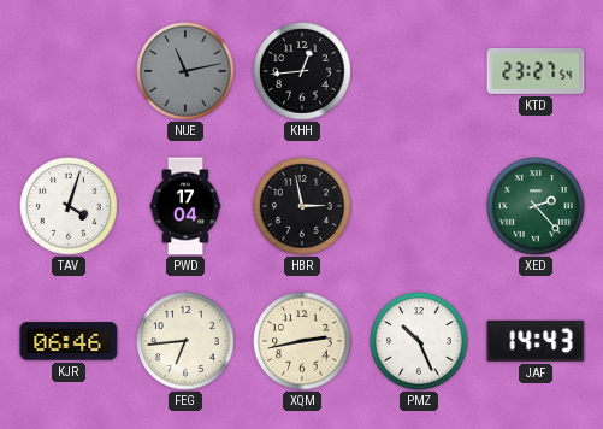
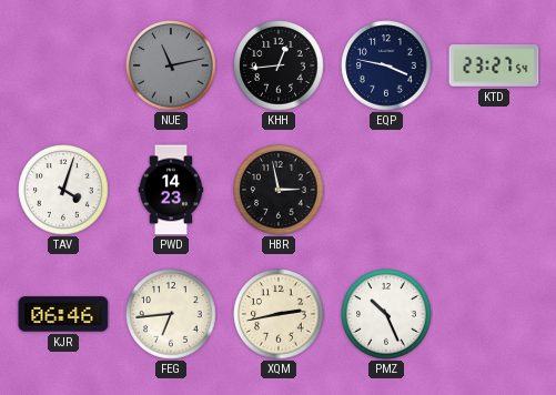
EQP: none -> 3:47
PWD: 17:04 -> 14:23
XED: 2:23 -> none
JAF: 14:43 -> none
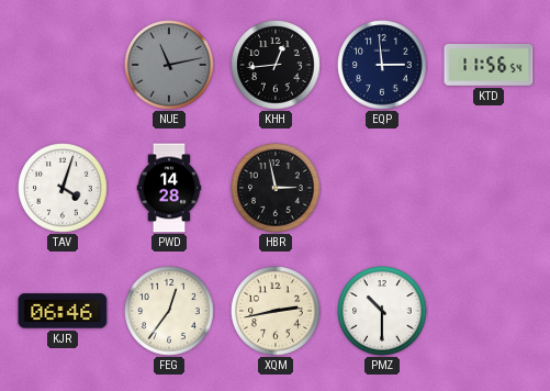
EQP: 3:47 -> 2:59
KTD: 23:27 -> 11:56
PWD: 14:23 -> 14:28
FEG: 6:44 -> 12:36
PMZ: 10:26 -> 10:30
